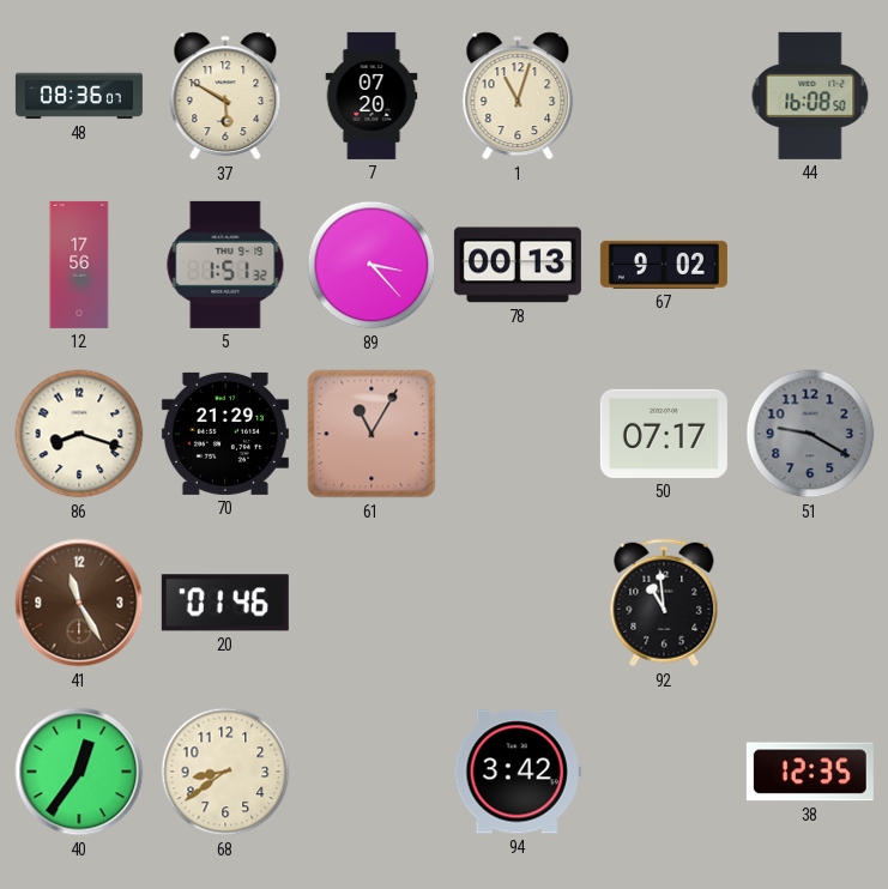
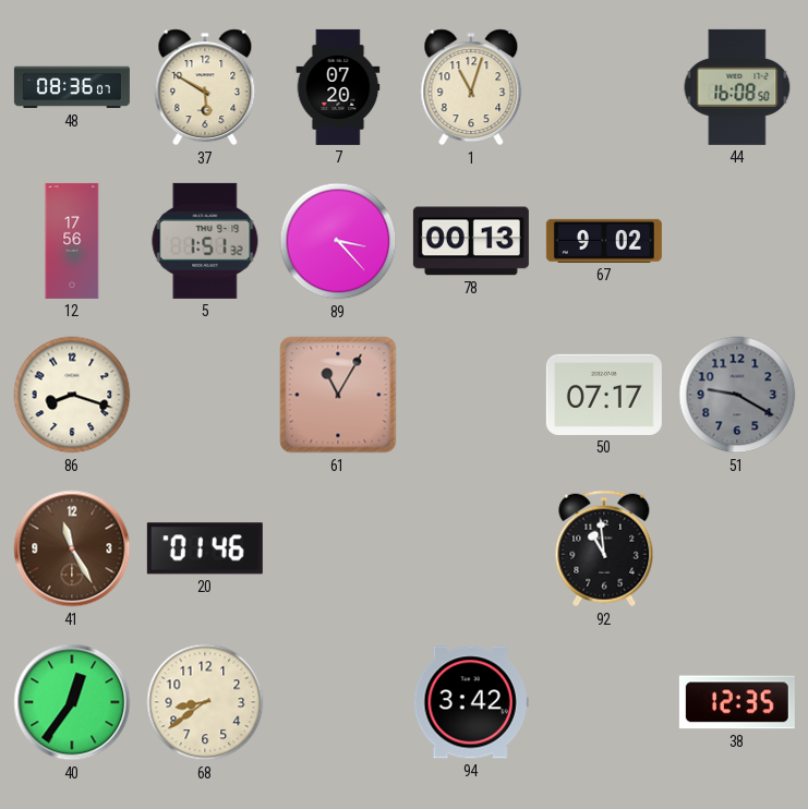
70: 21:29 -> none
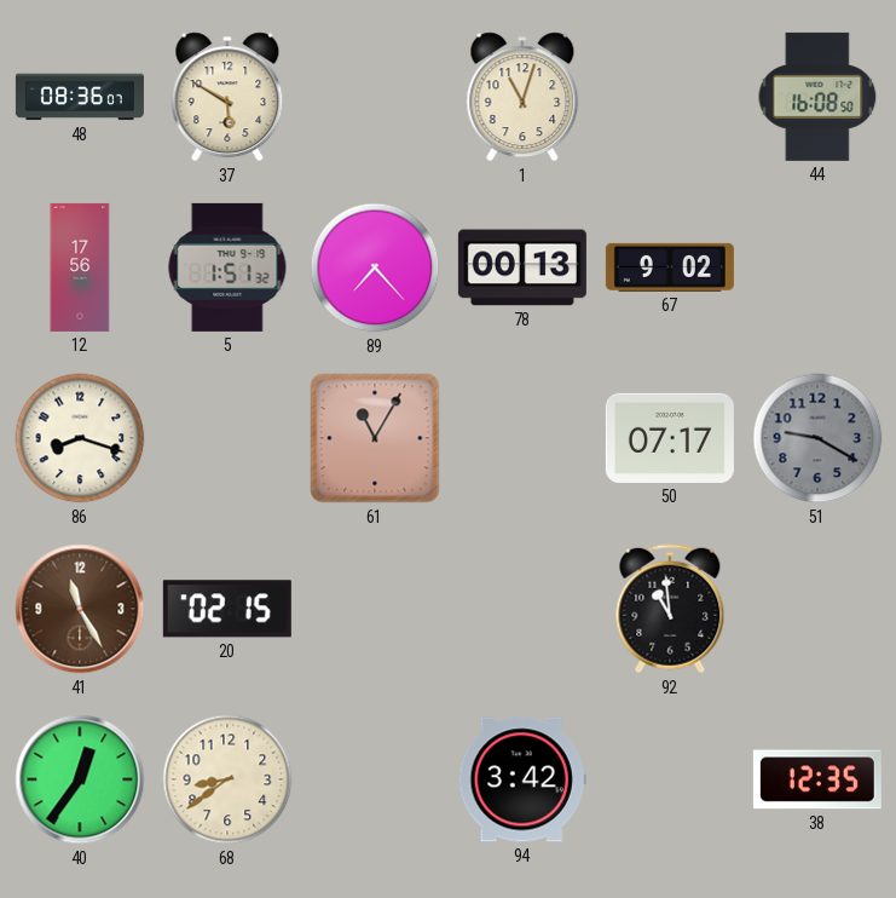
7: 07:20 -> none
89: 3:23 -> 7:23
20: 01:46 -> 02:15
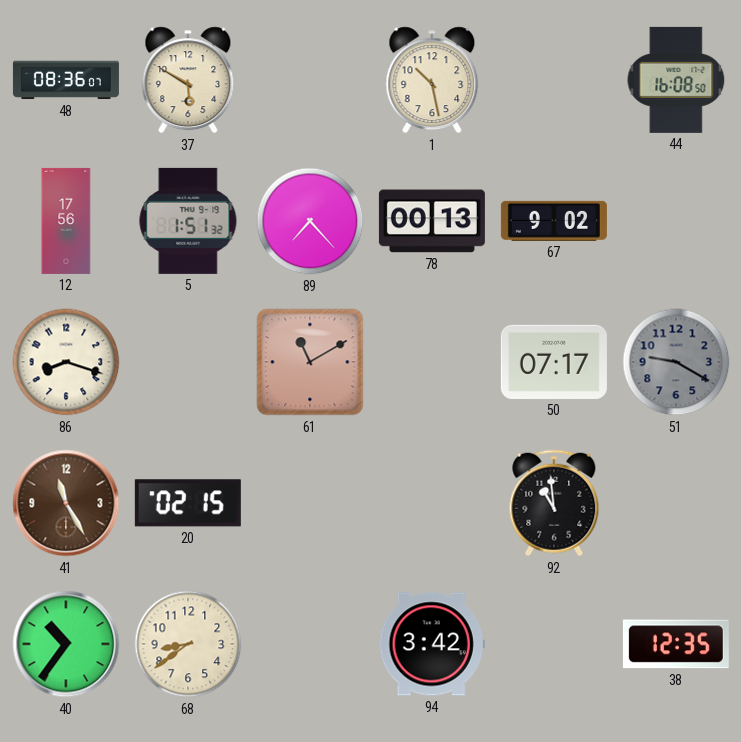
1: 11:03 -> 10:28
61: 11:05 -> 11:10
40: 12:36 -> 10:36
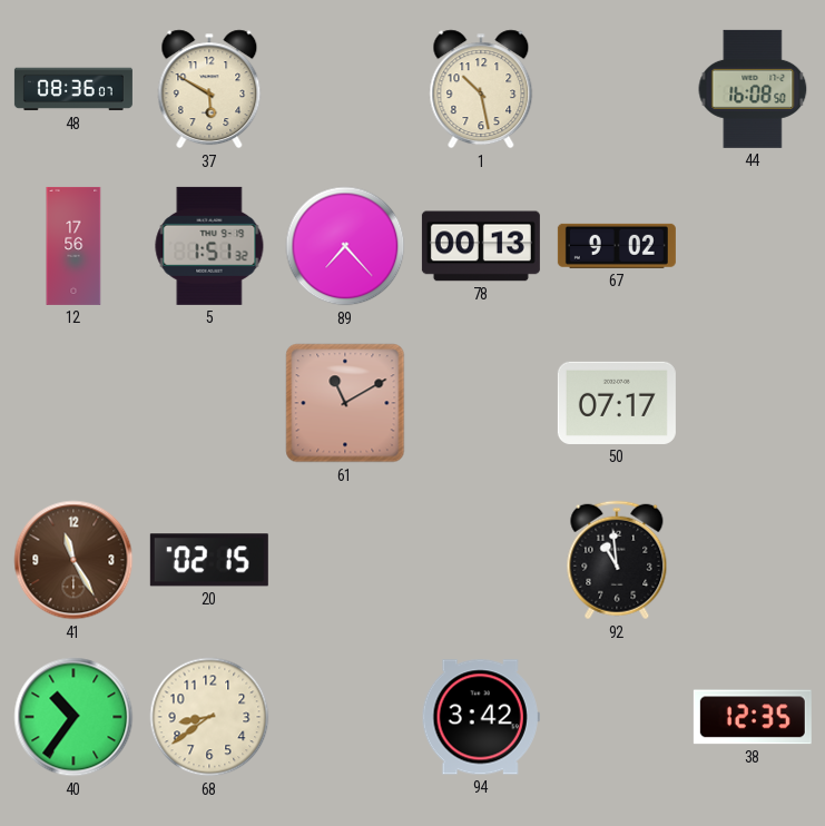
86: 8:18 -> none
51: 9:20 -> none
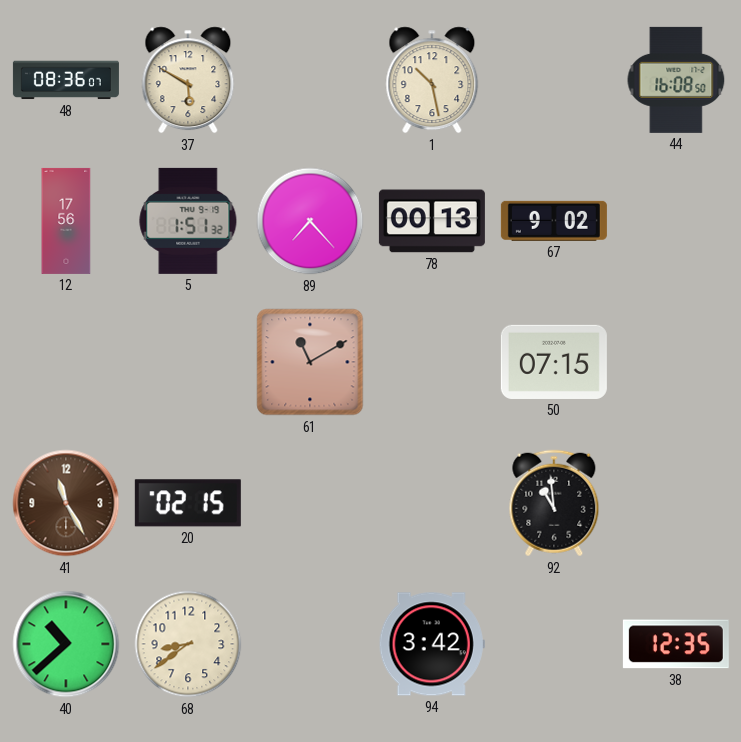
50: 07:17 -> 07:15
40: 10:36 -> 10:38
